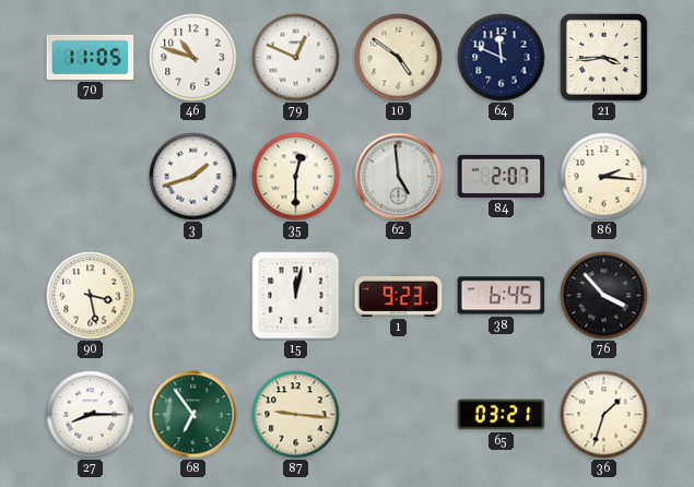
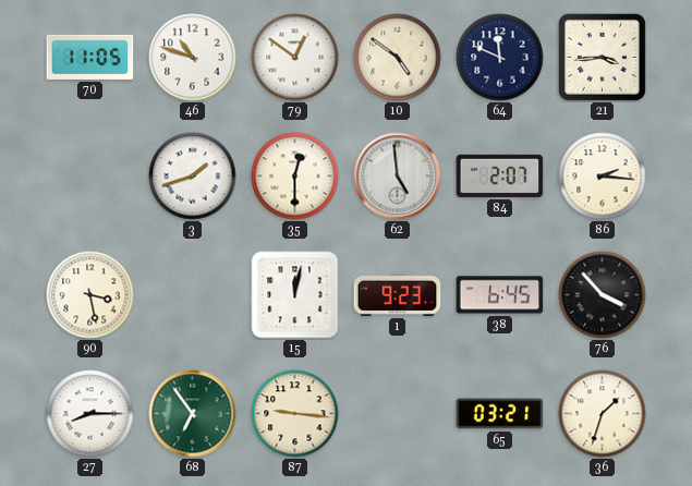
79: 12:49 -> 12:51
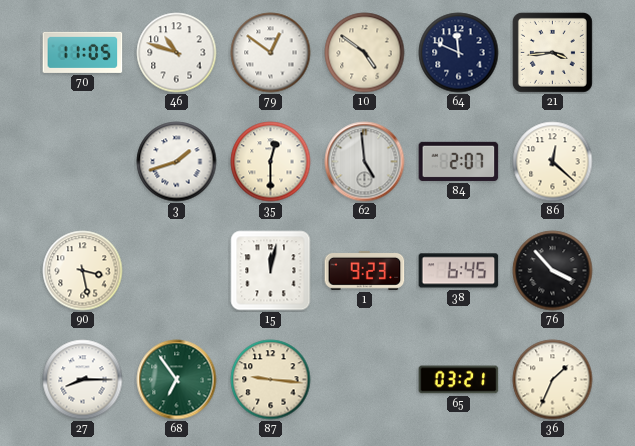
86: 2:16 -> 12:22
36: 1:33 -> 1:34
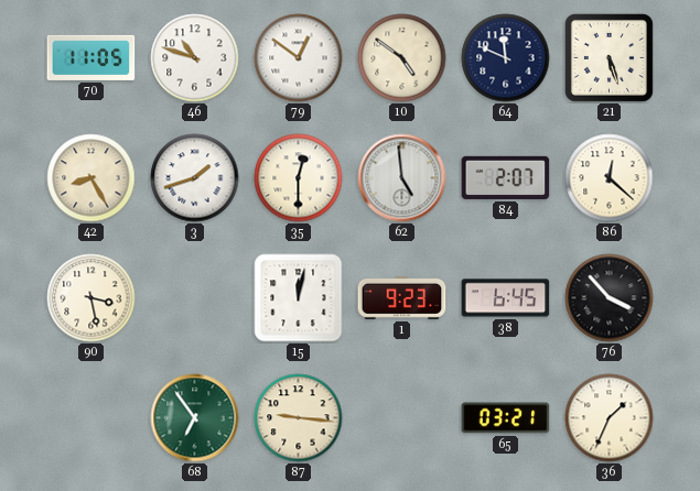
21: 3:44 -> 5:27
42: none -> 8:25
27: 8:15 -> none
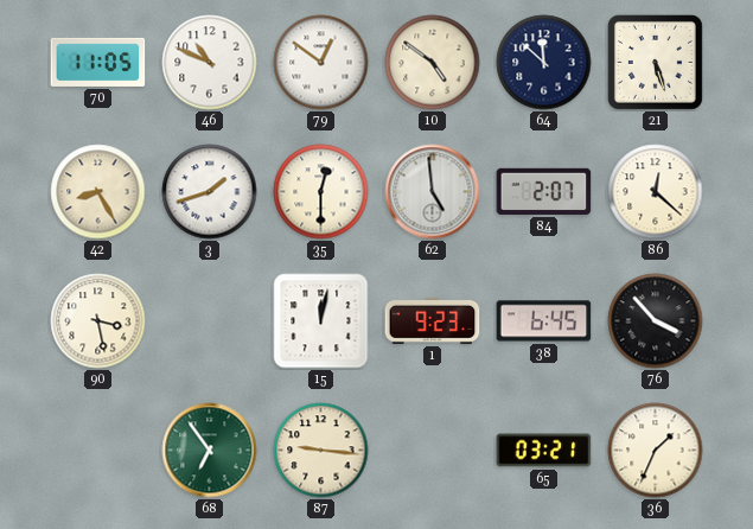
46: 10:48 -> 10:49
64: 11:49 -> 11:52
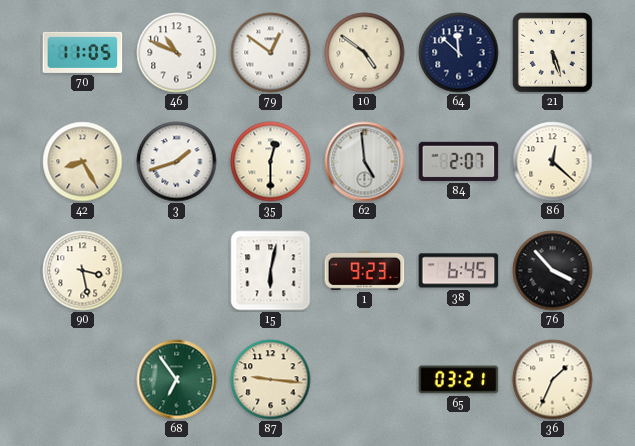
15: 12:02 -> 6:02
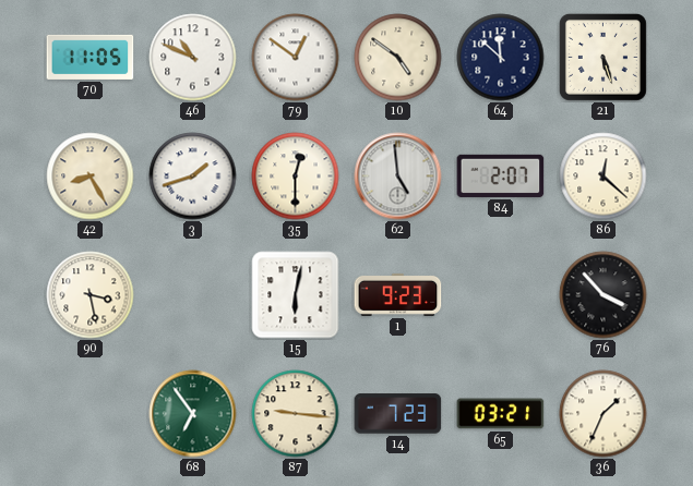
38: 6:45 -> none
14: none -> 7:23
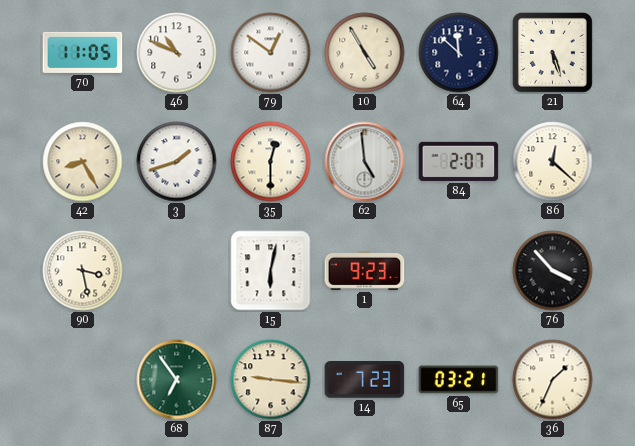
10: 4:51 -> 4:55
